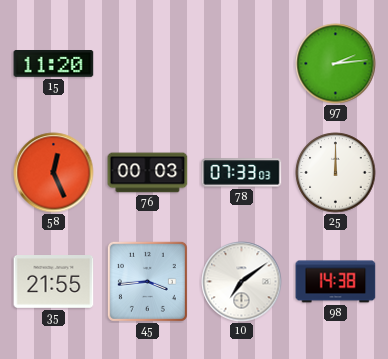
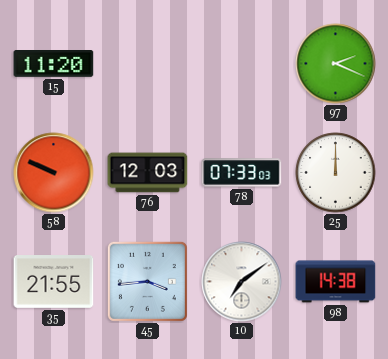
97: 2:14 -> 2:19
58: 12:26 -> 9:49
76: 00:03 -> 12:03
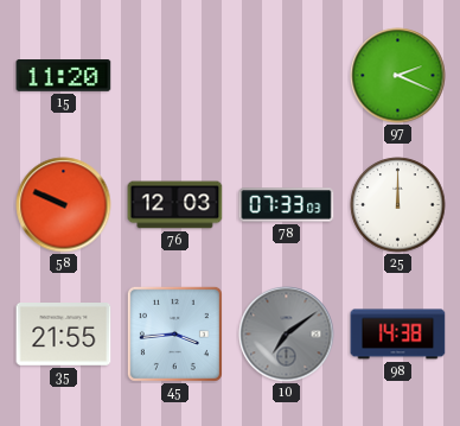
10 dial: white -> grey
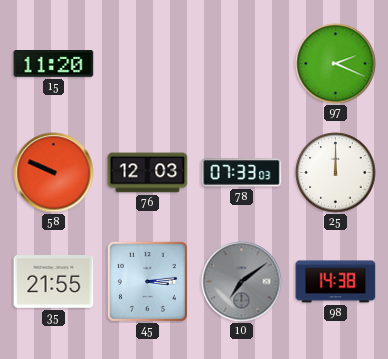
45: 3:44 -> 3:14
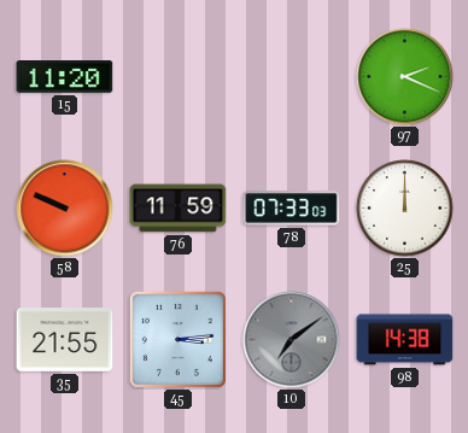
76: 12:03 -> 11:59
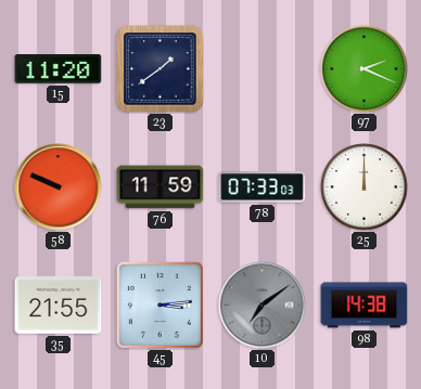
23: none -> 1:39
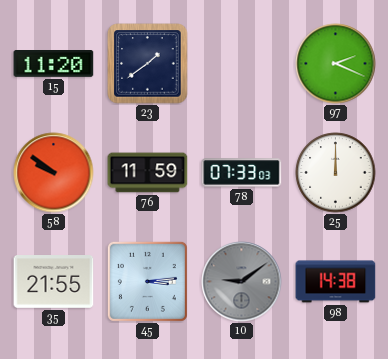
58: 9:49 -> 9:51
10: 7:09 -> 9:09
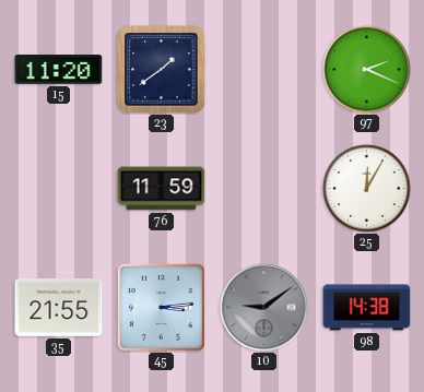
58: 9:51 -> none
78: 07:33 -> none
25: 12:00 -> 12:05
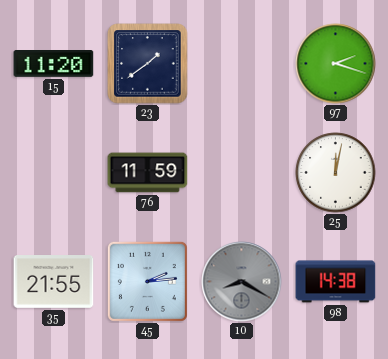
97: 2:19 -> 2:18
25: 12:05 -> 12:02
45: 3:14 -> 2:14
10: 9:09 -> 8:20
